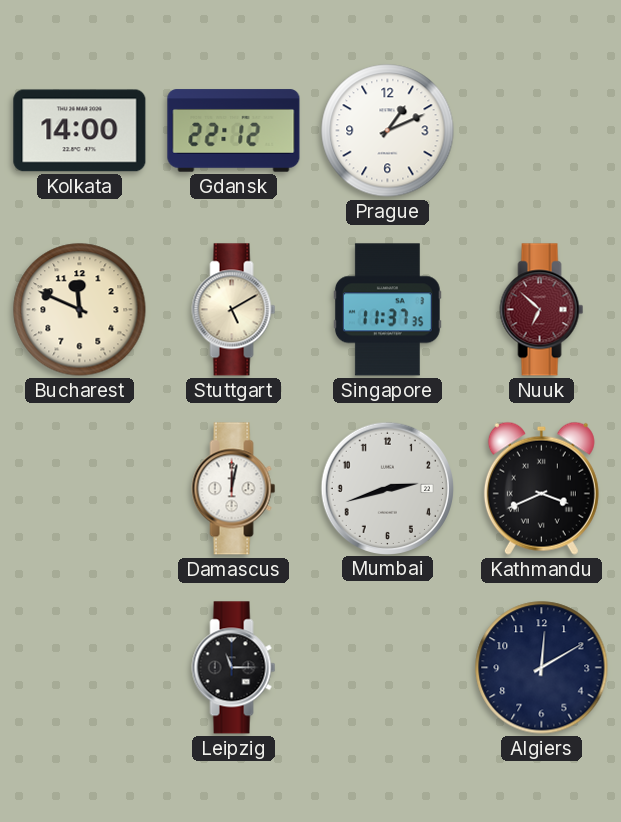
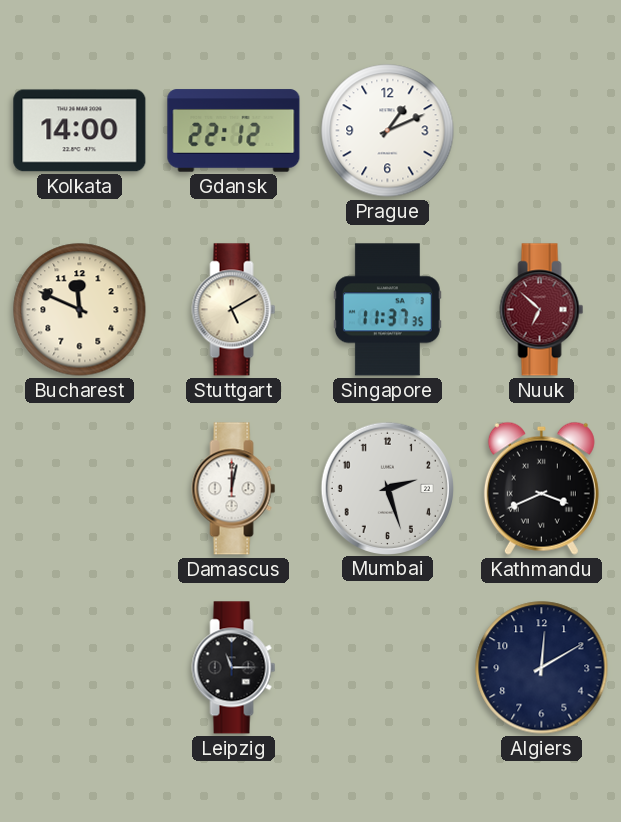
Mumbai: 2:42 -> 2:27
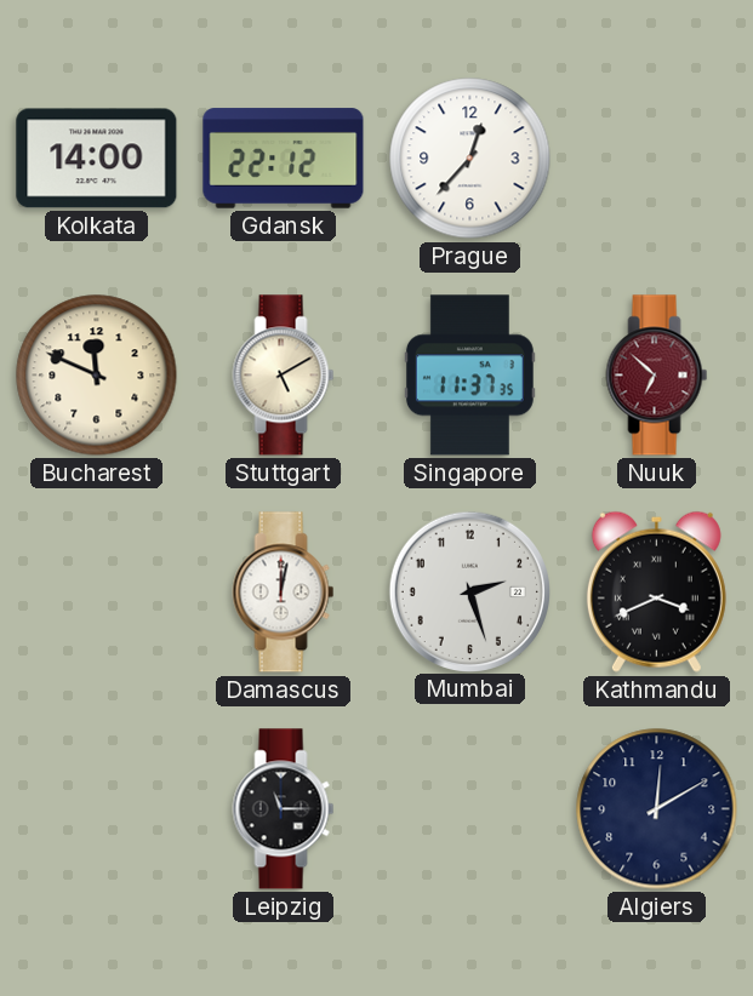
Prague: 1:11 -> 12:37
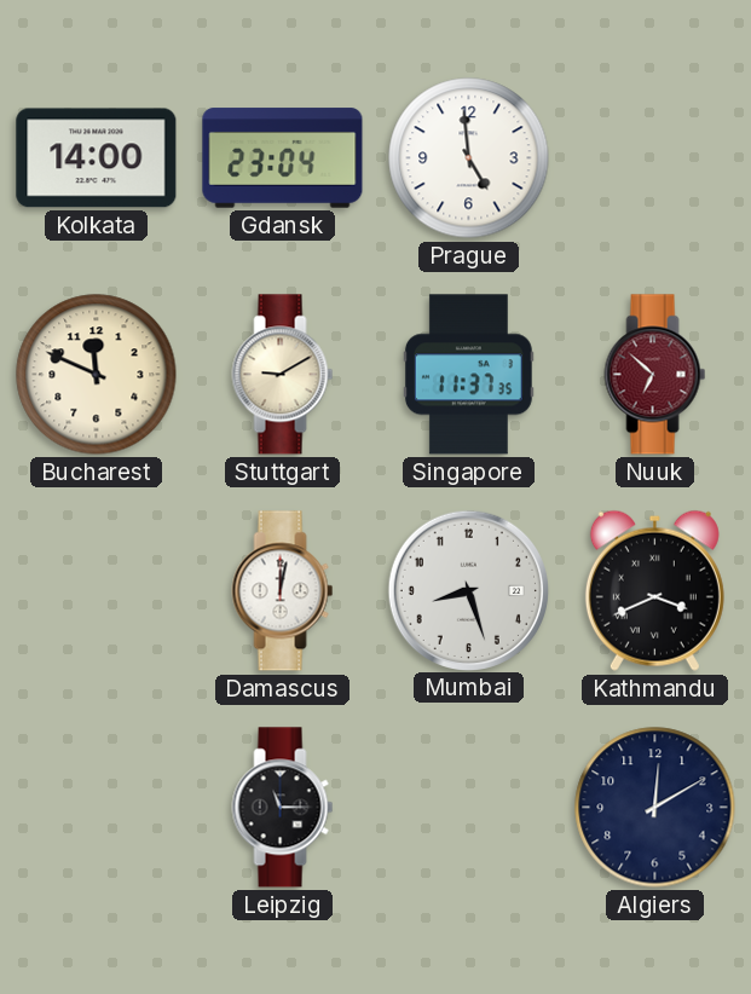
Gdansk: 22:12 -> 23:04
Prague: 12:37 -> 4:59
Stuttgart: 5:10 -> 9:10
Mumbai: 2:27 -> 8:27
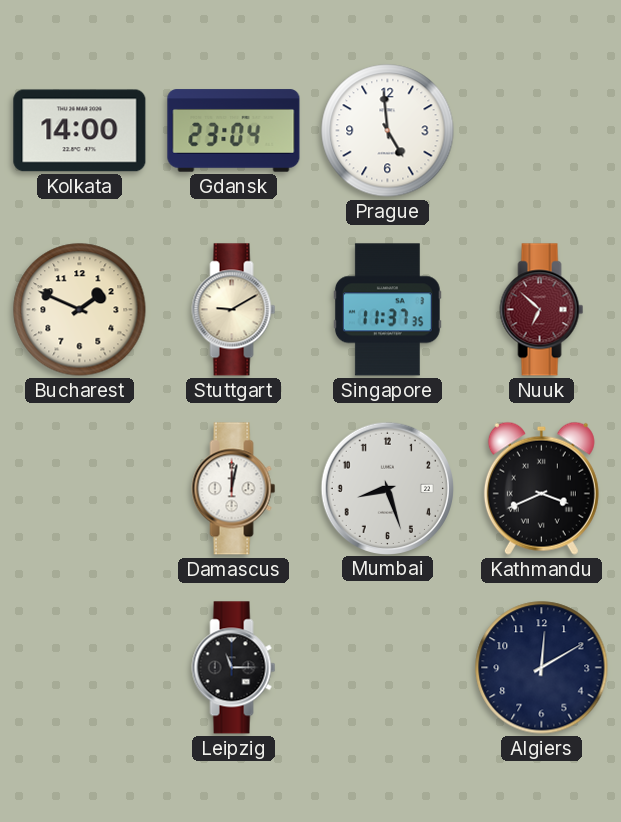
Bucharest: 11:49 -> 1:49
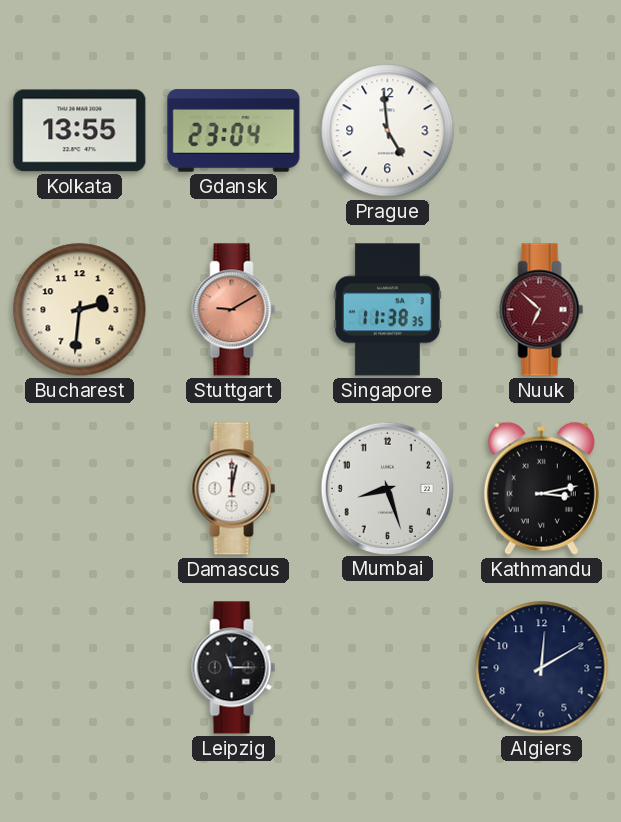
Kolkata: 14:00 -> 13:55
Bucharest: 1:49 -> 2:31
Stuttgart dial: cream -> salmon
Singapore: 11:37 -> 11:38
Kathmandu: 3:41 -> 3:13
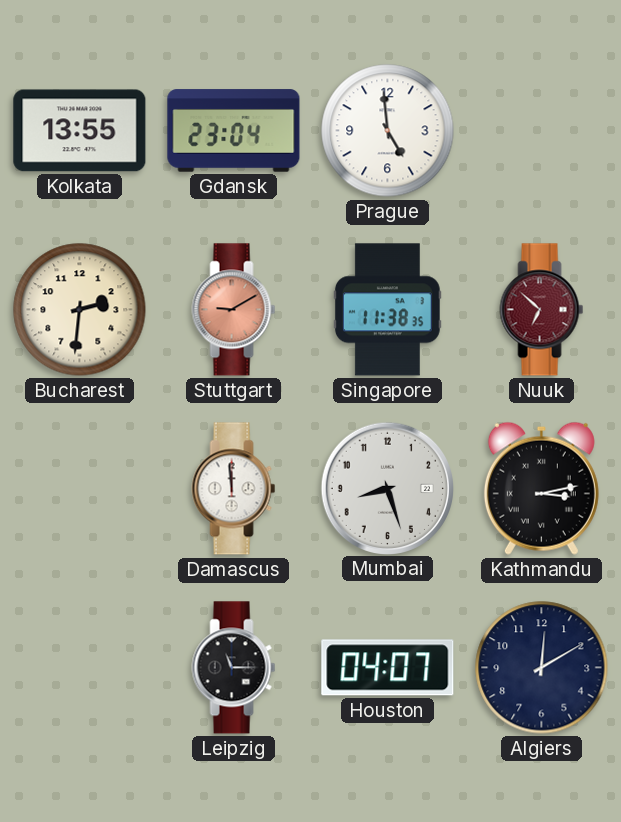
Damascus: 12:02 -> 11:59
Houston: none -> 04:07
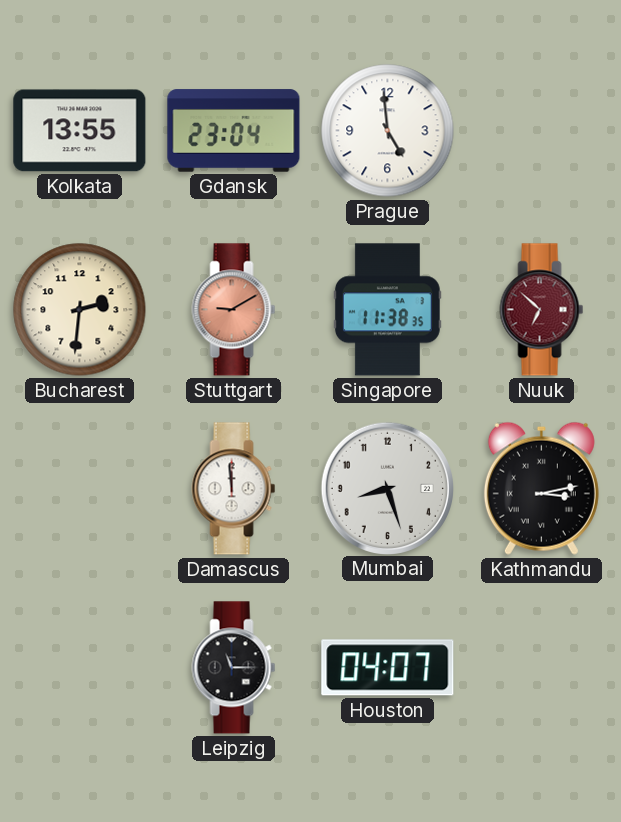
Algiers: 12:10 -> none
